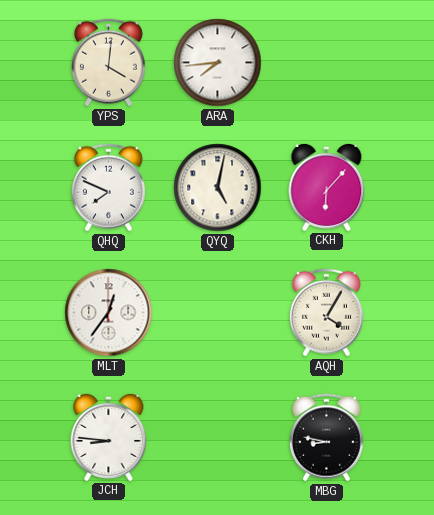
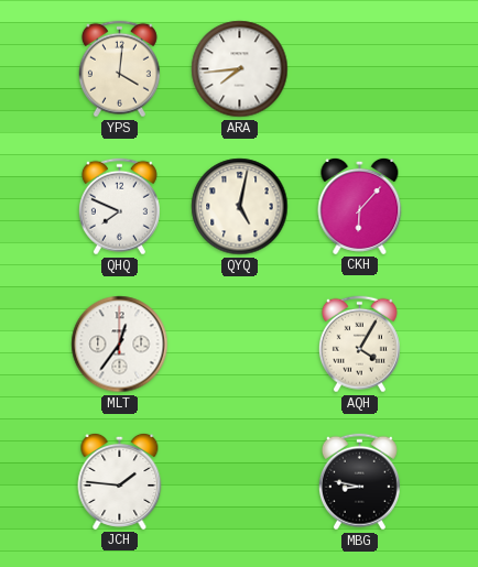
JCH: 8:46 -> 1:46
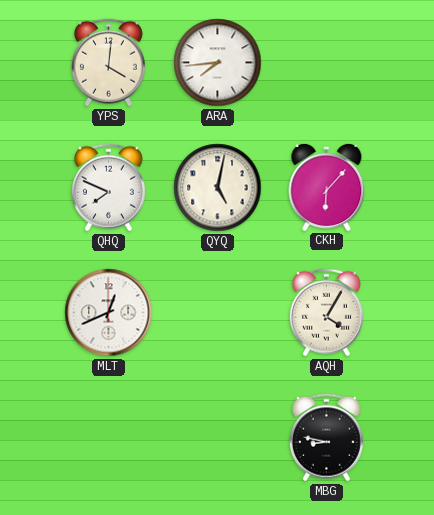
MLT: 12:36 -> 12:41
JCH: 1:46 -> none
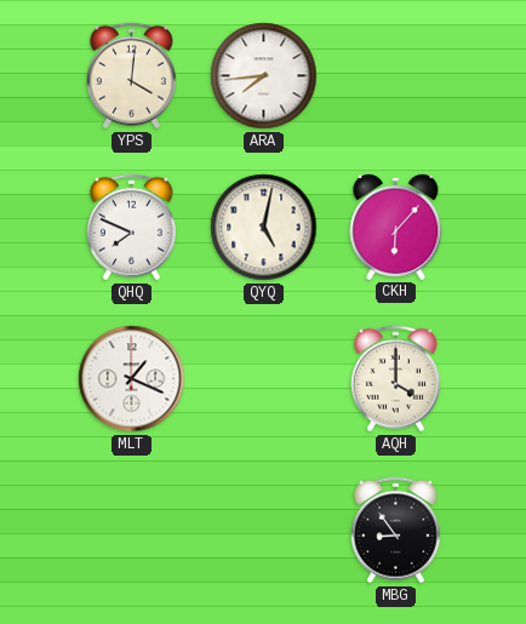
MLT: 12:41 -> 1:19
AQH: 4:05 -> 4:00
MBG: 8:47 -> 8:54
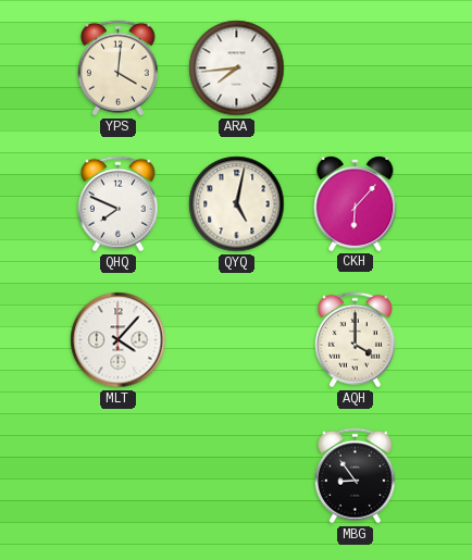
MLT: 1:19 -> 4:07
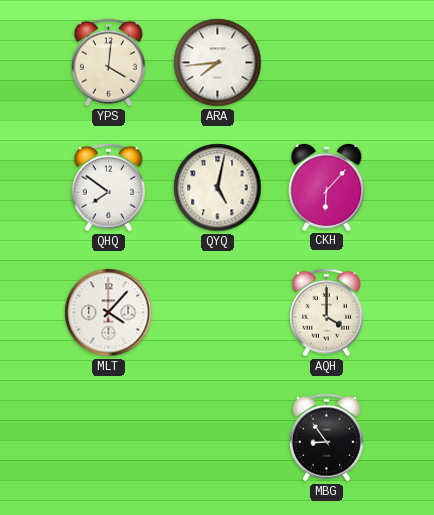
QHQ: 7:49 -> 7:51
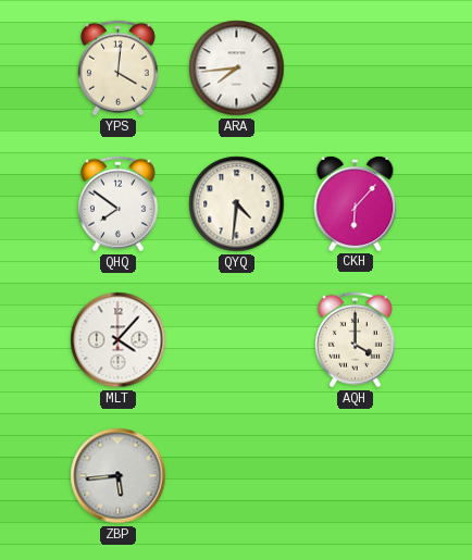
QYQ: 5:02 -> 4:31
ZBP: none -> 5:44
MBG: 8:54 -> none
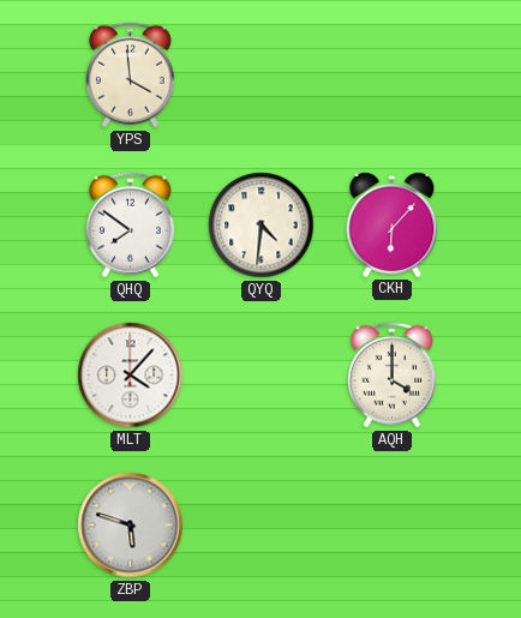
YPS: 4:01 -> 3:59
ARA: 7:44 -> none
ZBP: 5:44 -> 5:48
